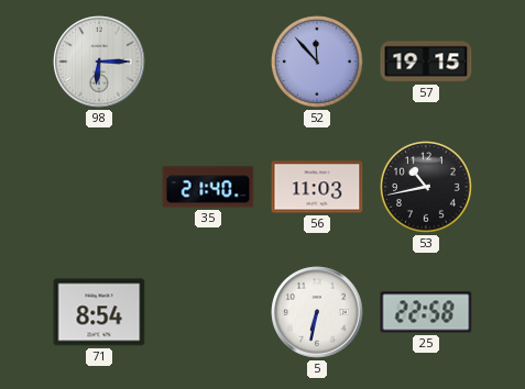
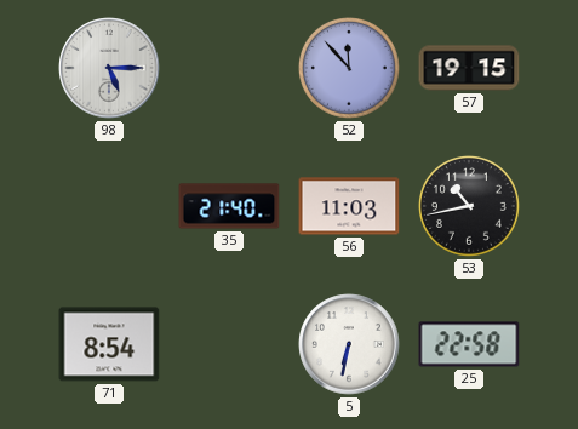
98: 6:15 -> 5:15
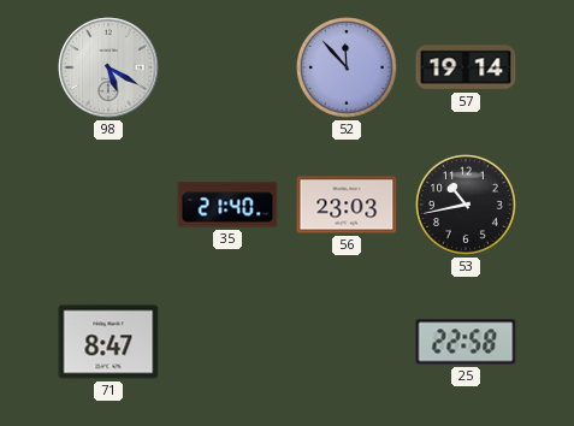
98: 5:15 -> 5:20
57: 19:15 -> 19:14
56: 11:03 -> 23:03
71: 8:54 -> 8:47
5: 6:32 -> none
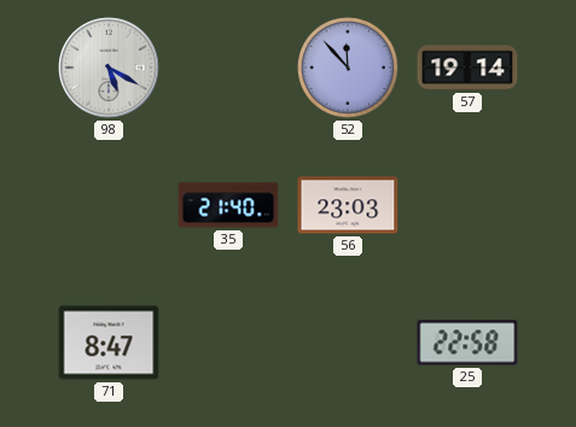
53: 10:43 -> none
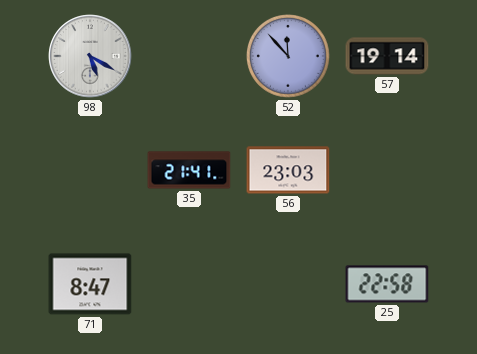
35: 21:40 -> 21:41
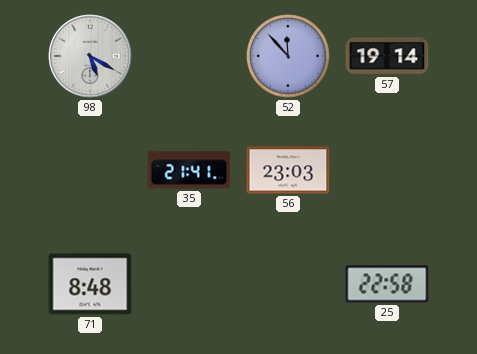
71: 8:47 -> 8:48
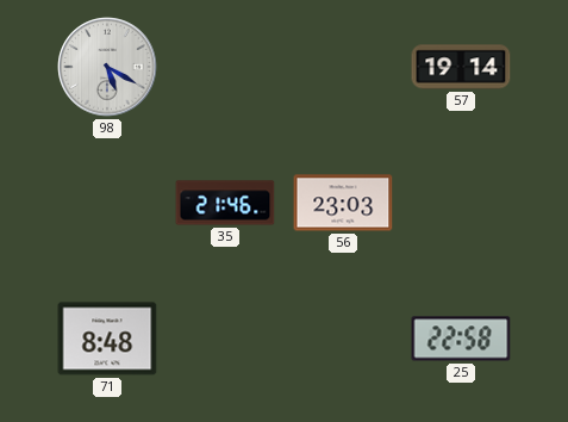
52: 11:53 -> none
35: 21:41 -> 21:46
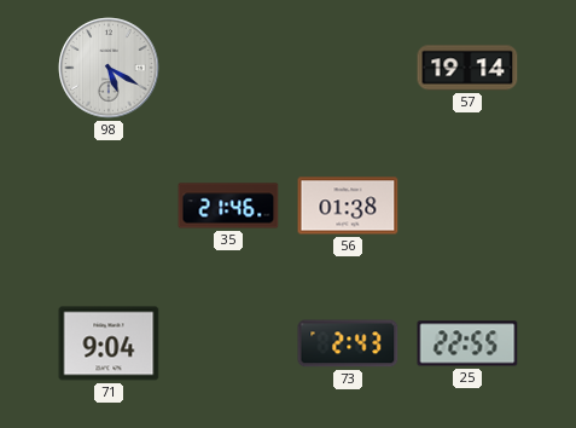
56: 23:03 -> 01:38
71: 8:48 -> 9:04
73: none -> 2:43
25: 22:58 -> 22:55
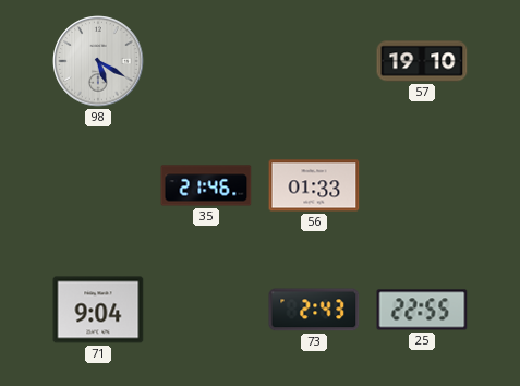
57: 19:14 -> 19:10
56: 01:38 -> 01:33
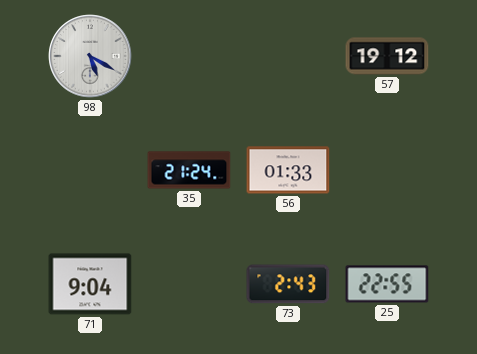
57: 19:10 -> 19:12
35: 21:46 -> 21:24
